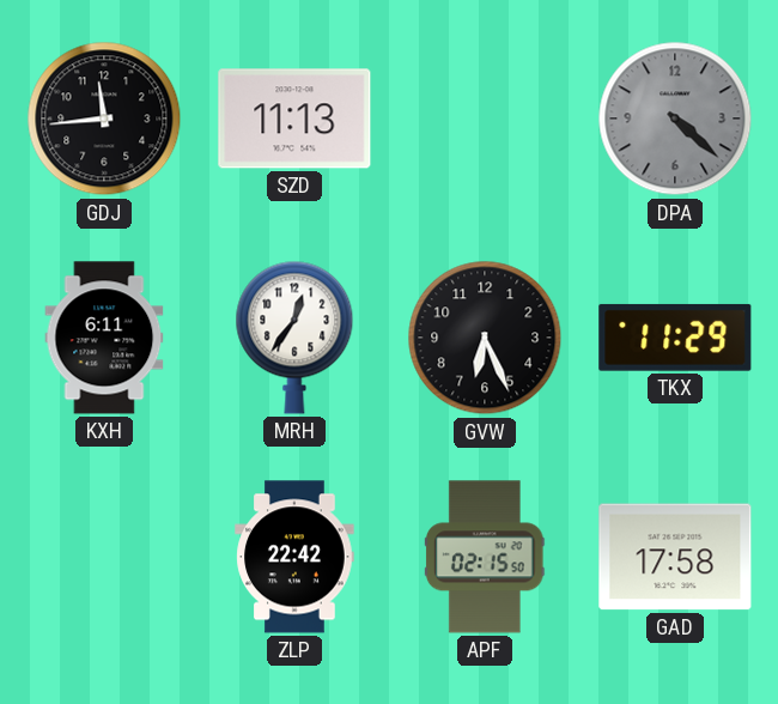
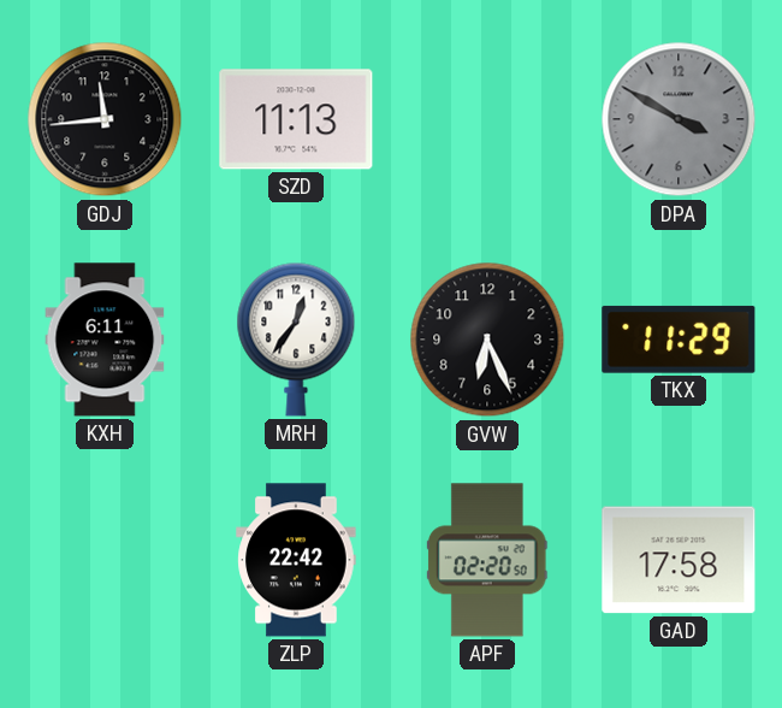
DPA: 4:22 -> 3:50
APF: 02:15 -> 02:20
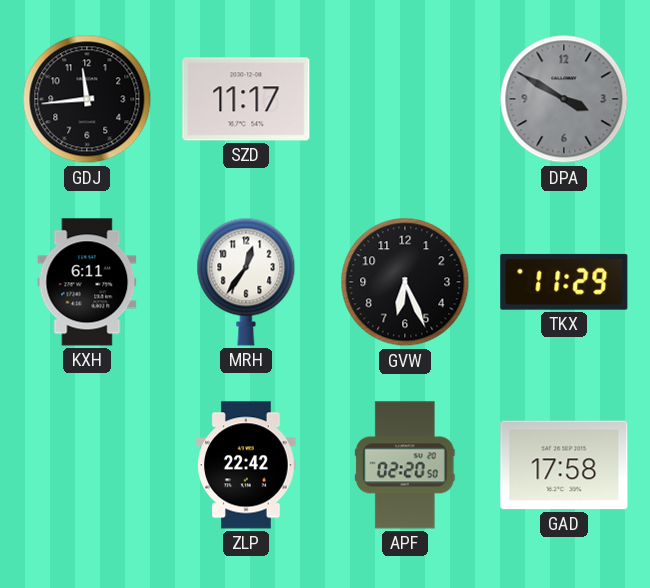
SZD: 11:13 -> 11:17
